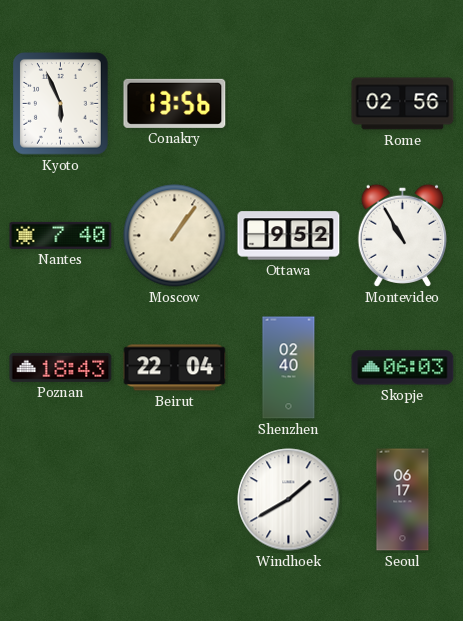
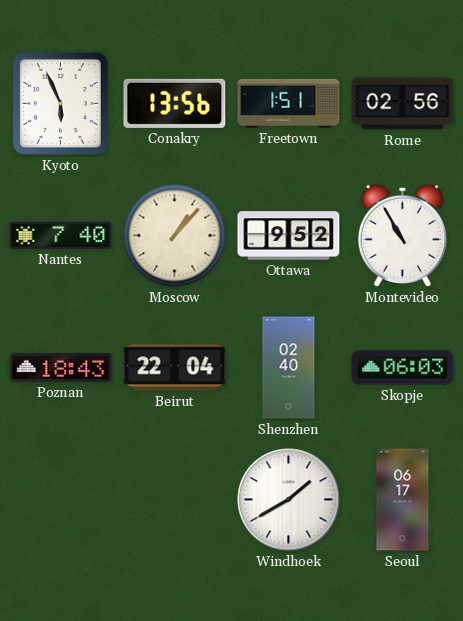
Freetown: none -> 1:51
Moscow: 1:06 -> 1:07
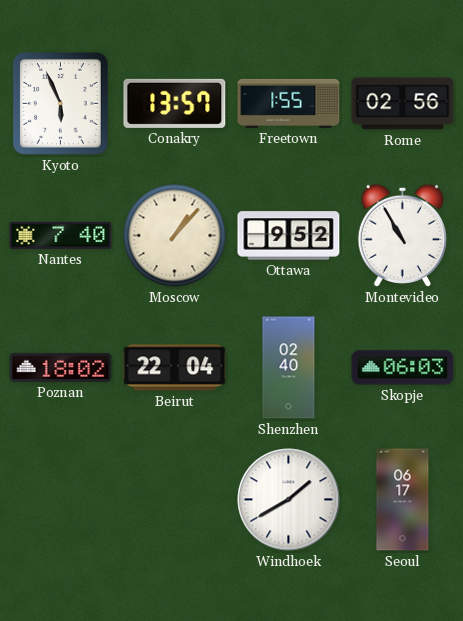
Conakry: 13:56 -> 13:57
Freetown: 1:51 -> 1:55
Poznan: 18:43 -> 18:02
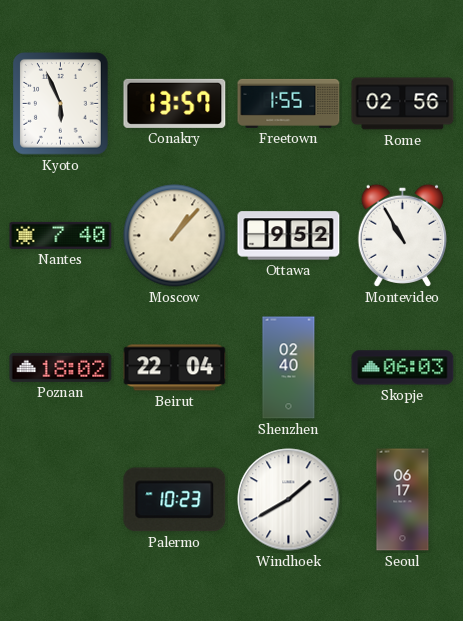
Palermo: none -> 10:23
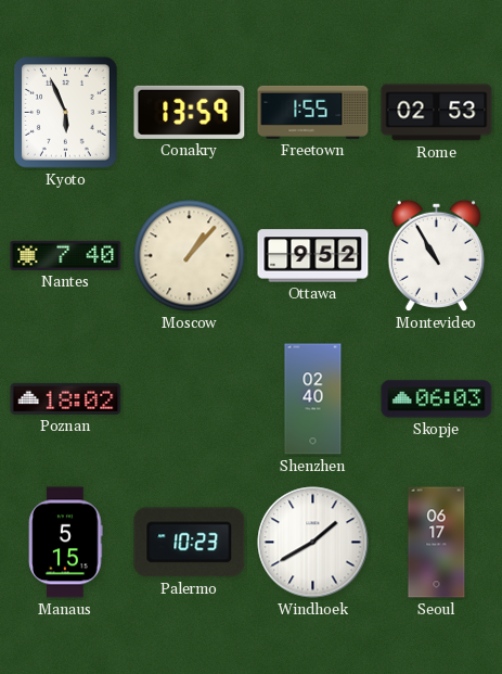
Conakry: 13:57 -> 13:59
Rome: 02:56 -> 02:53
Beirut: 22:04 -> none
Manaus: none -> 5:15
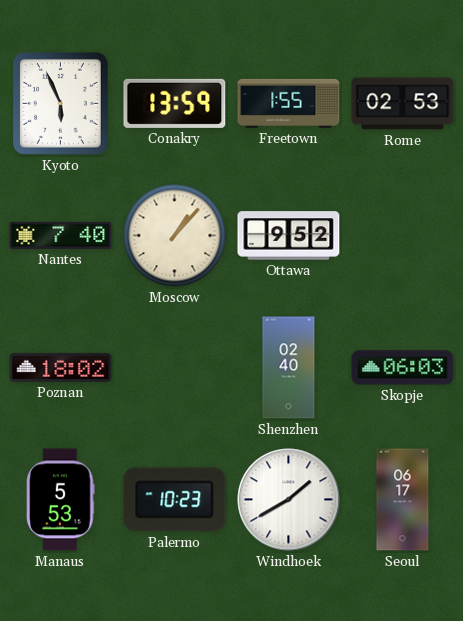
Montevideo: 10:55 -> none
Manaus: 5:15 -> 5:53
